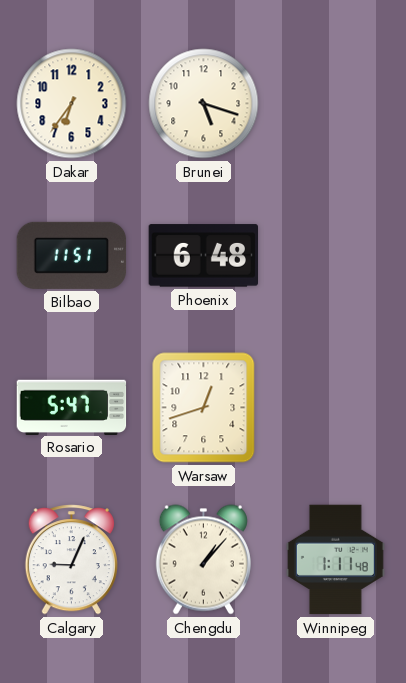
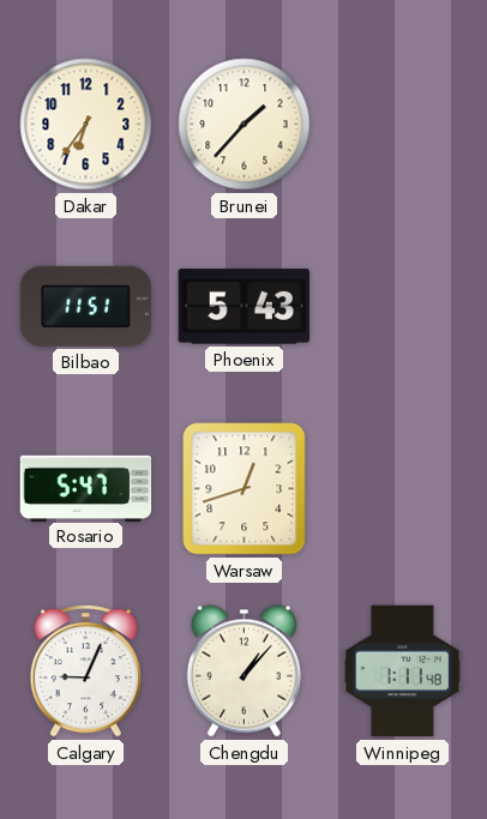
Brunei: 5:18 -> 1:37
Phoenix: 6:48 -> 5:43
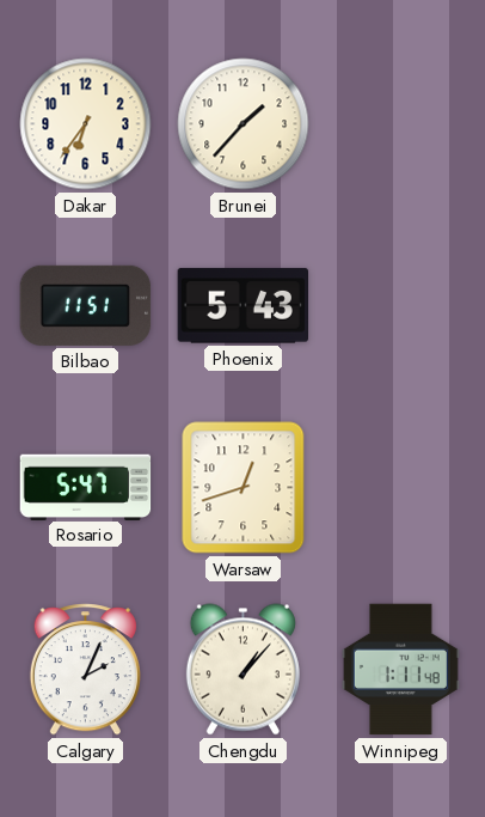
Calgary: 9:04 -> 2:04
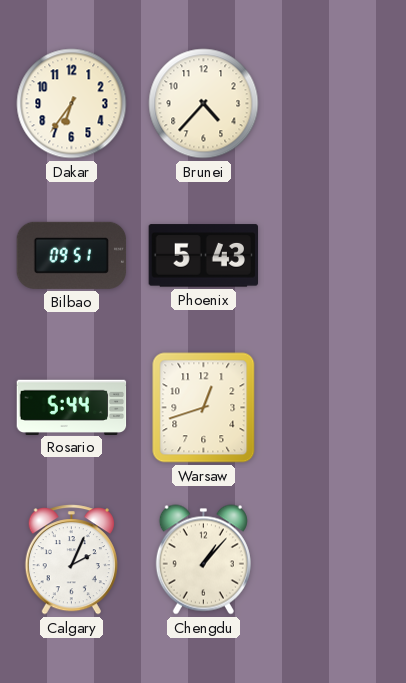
Brunei: 1:37 -> 4:37
Bilbao: 11:51 -> 09:51
Rosario: 5:47 -> 5:44
Winnipeg: 1:11 -> none
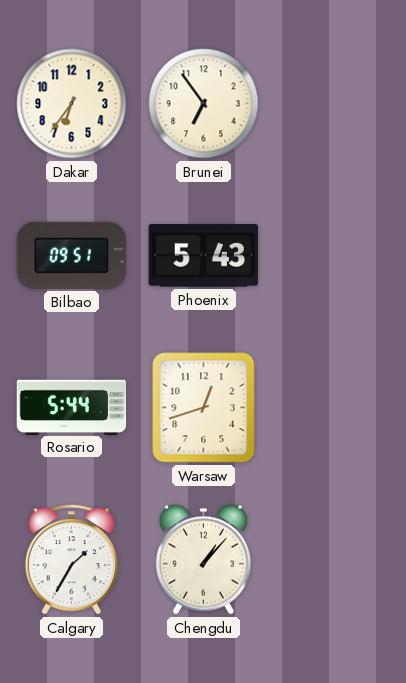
Brunei: 4:37 -> 6:54
Calgary: 2:04 -> 1:35
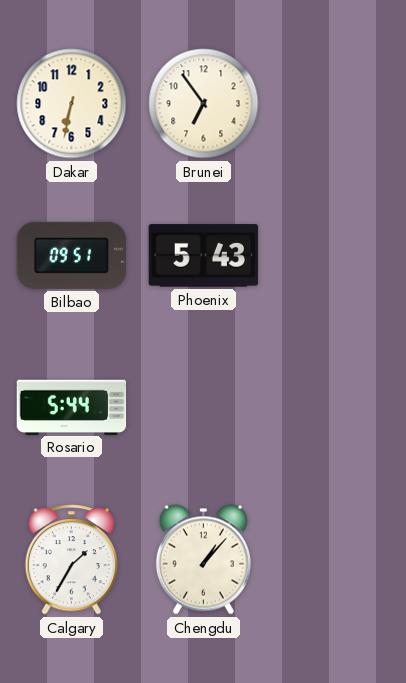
Dakar: 6:36 -> 6:32
Warsaw: 12:42 -> none
